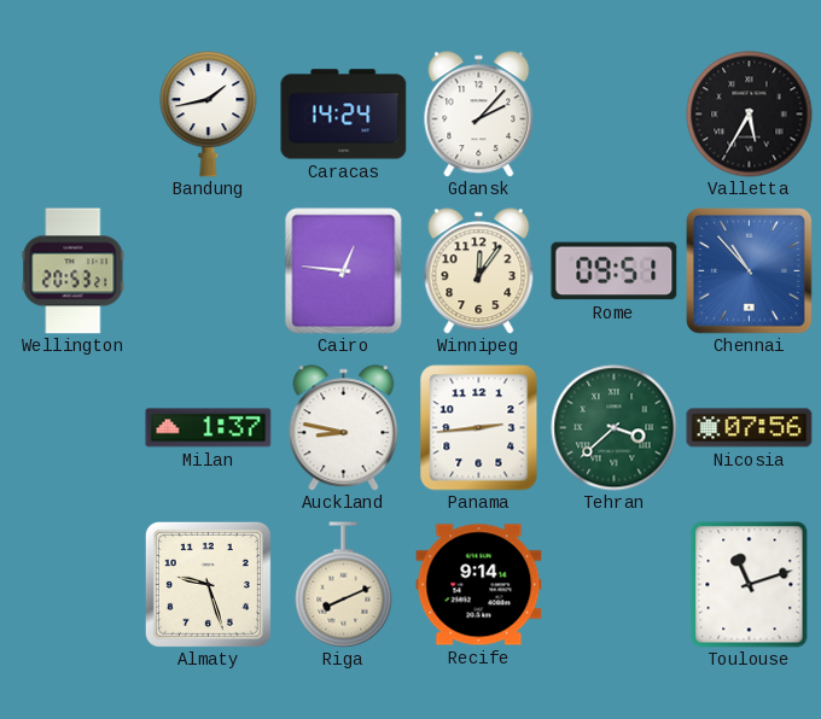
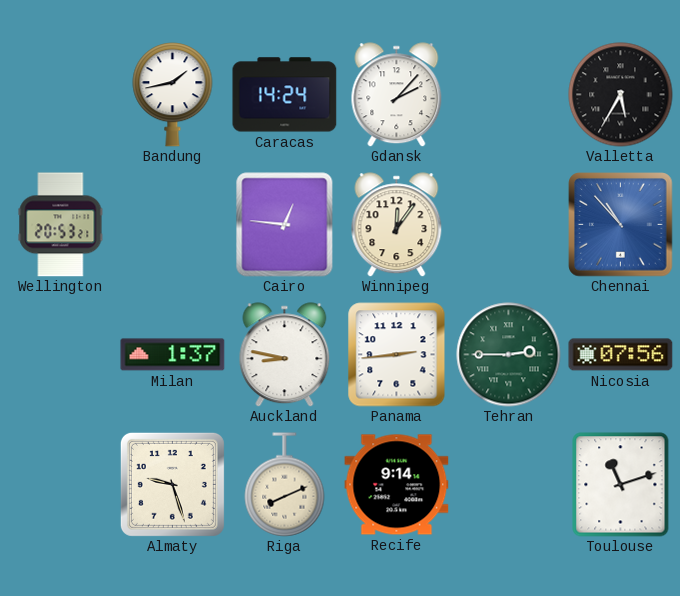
Rome: 09:51 -> none
Tehran: 3:38 -> 2:45
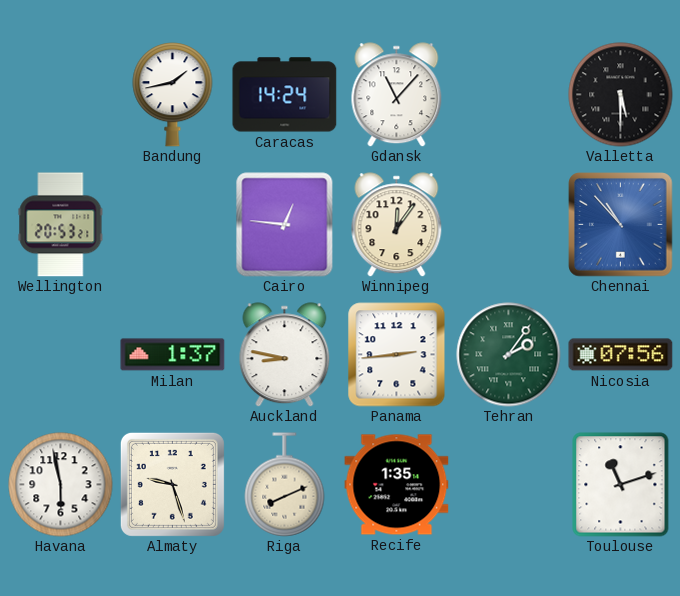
Gdansk: 2:07 -> 11:07
Valletta: 5:35 -> 5:30
Tehran: 2:45 -> 2:06
Havana: none -> 5:58
Recife: 9:14 -> 1:35
